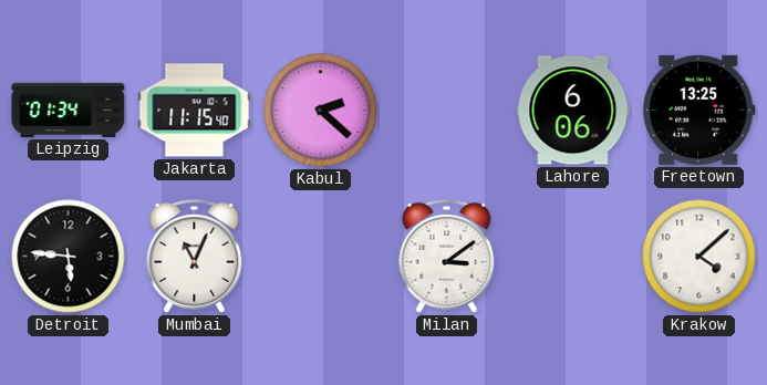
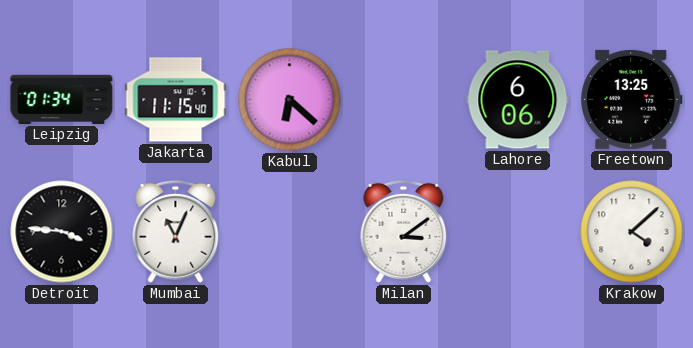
Kabul: 2:22 -> 6:22
Detroit: 5:46 -> 3:46
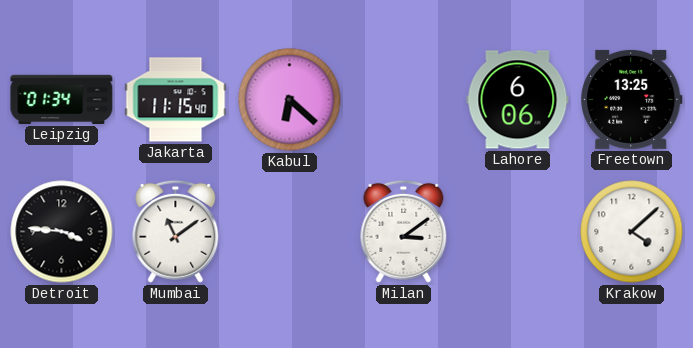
Mumbai: 11:04 -> 11:09
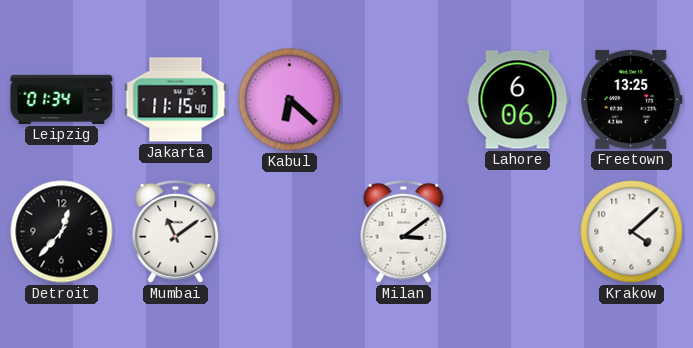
Detroit: 3:46 -> 12:37
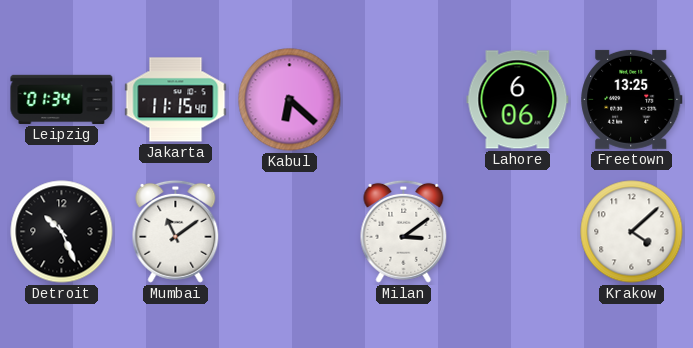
Detroit: 12:37 -> 10:26
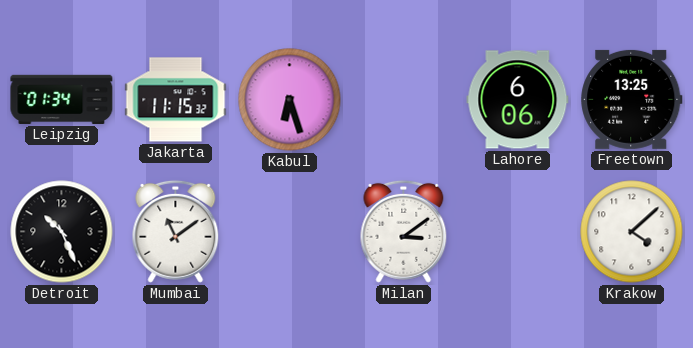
Jakarta: 11:15:40 -> 11:15:32
Kabul: 6:22 -> 6:27
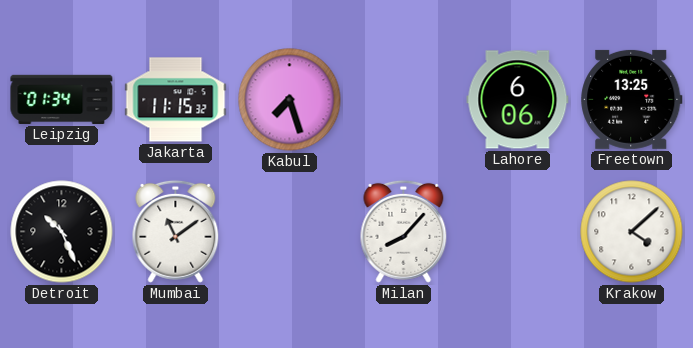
Kabul: 6:27 -> 7:27
Milan: 3:09 -> 8:07
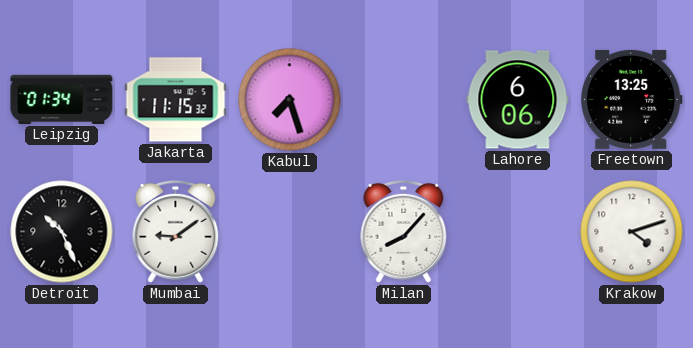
Mumbai: 11:09 -> 9:09
Krakow: 4:08 -> 4:12
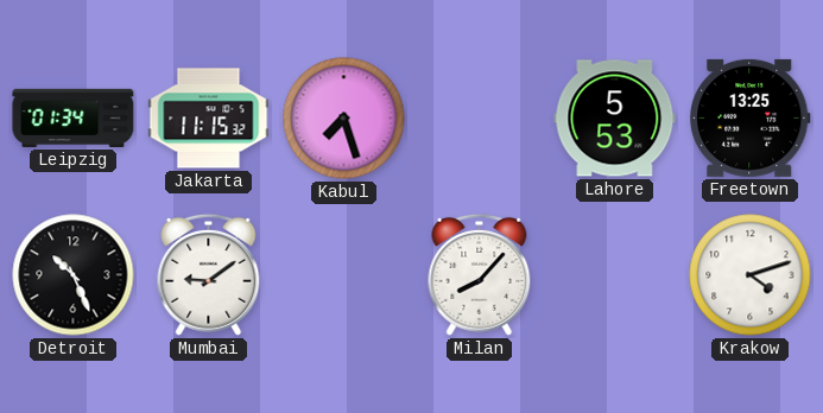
Lahore: 6:06 -> 5:53
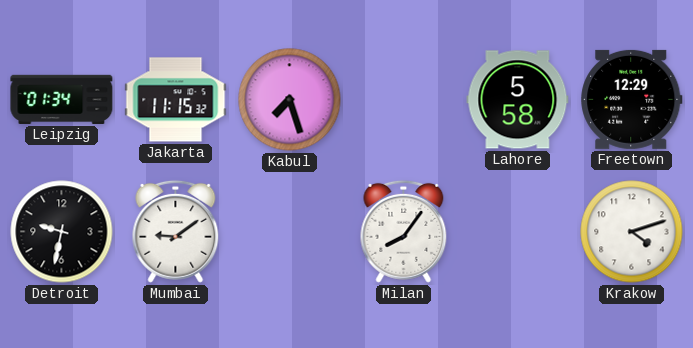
Lahore: 5:53 -> 5:58
Freetown: 13:25 -> 12:29
Detroit: 10:26 -> 9:32
Milan: 8:07 -> 8:06
